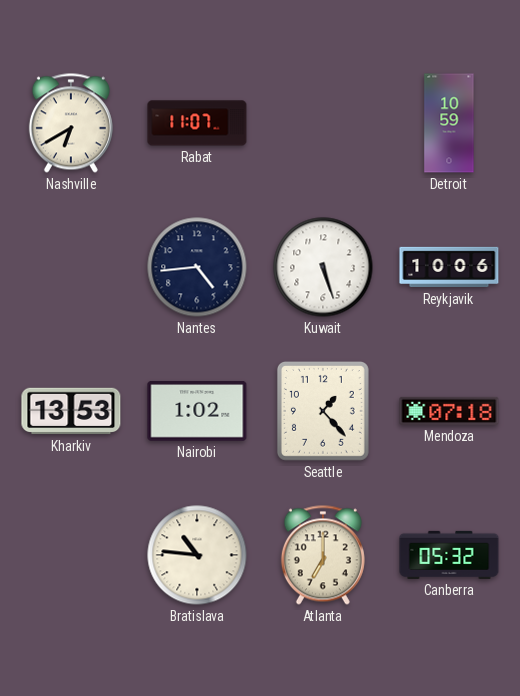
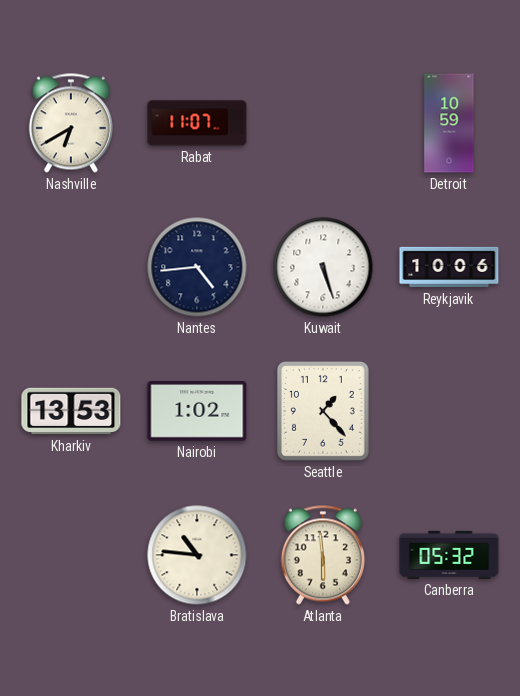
Mendoza: 07:18 -> none
Atlanta: 7:00 -> 5:59
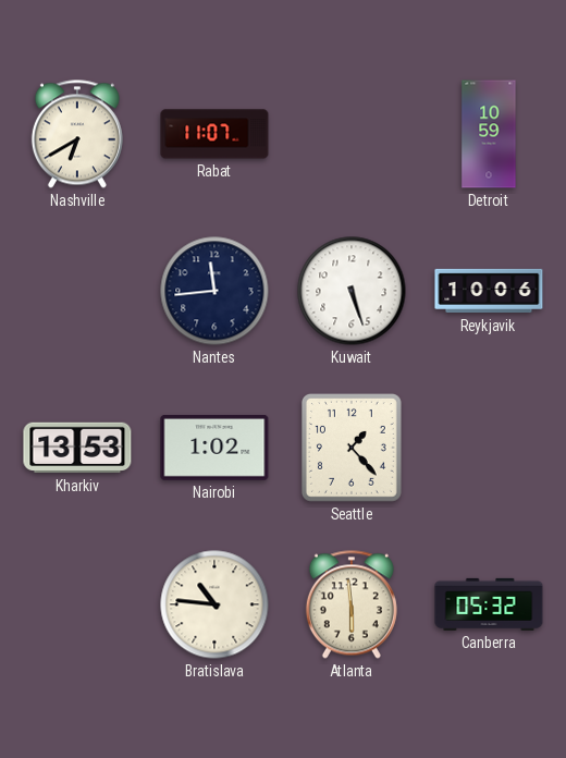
Nantes: 4:44 -> 11:44
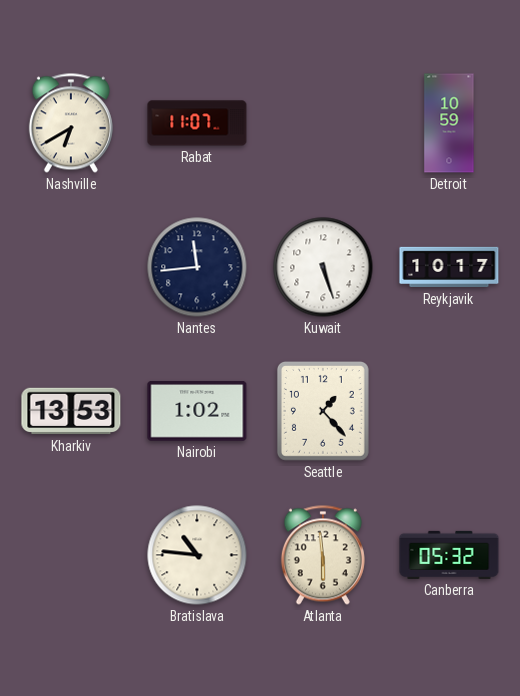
Reykjavik: 10:06 -> 10:17
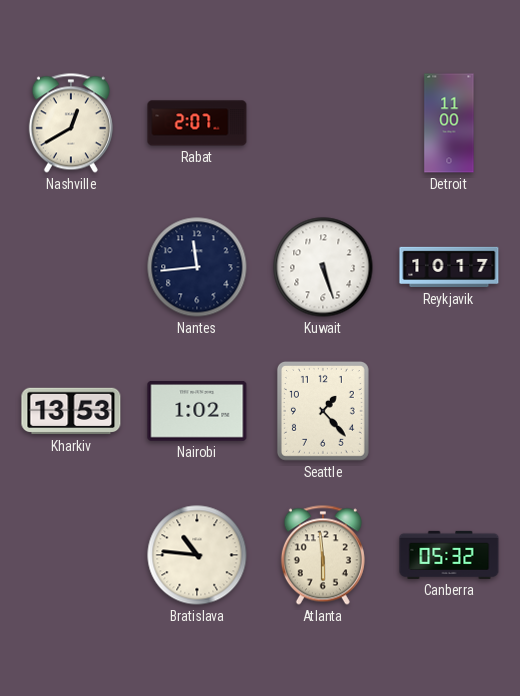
Nashville: 6:40 -> 12:40
Rabat: 11:07 -> 2:07
Detroit: 10:59 -> 11:00
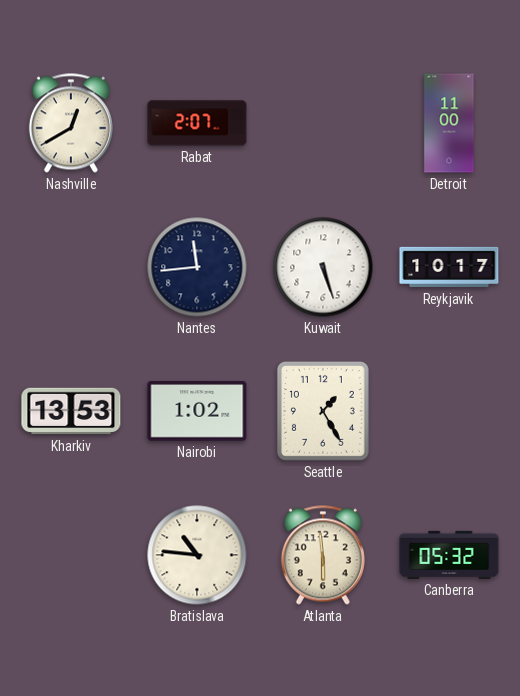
Seattle: 1:23 -> 1:25
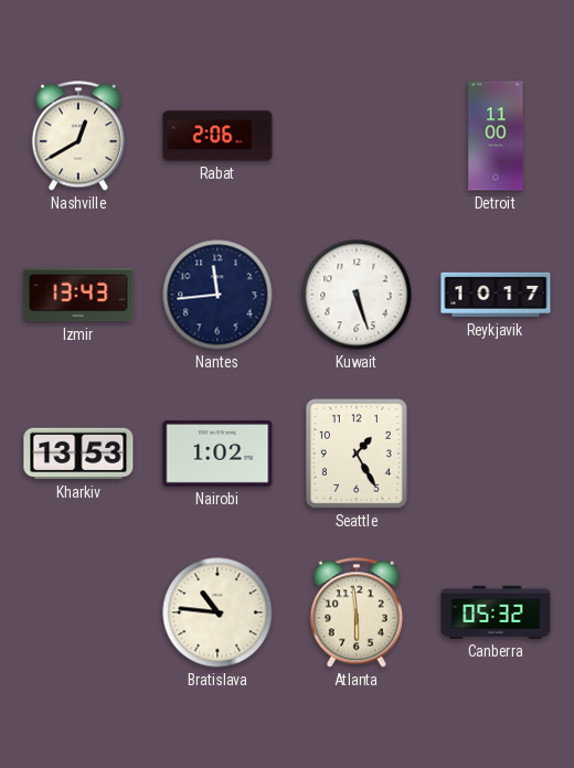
Rabat: 2:07 -> 2:06
Izmir: none -> 13:43
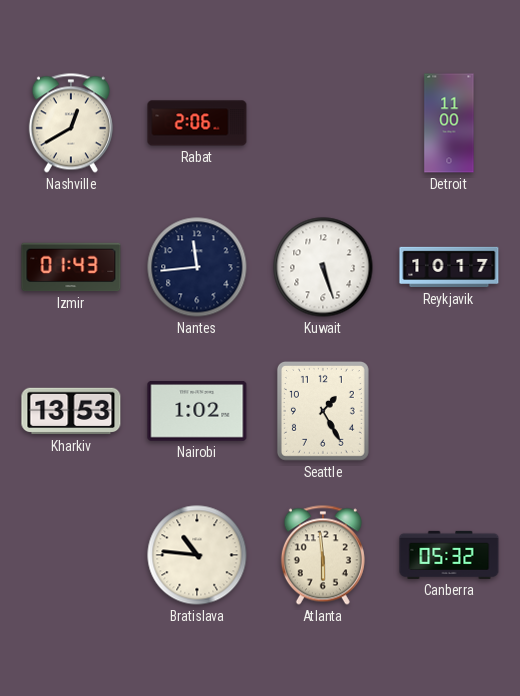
Izmir: 13:43 -> 01:43
